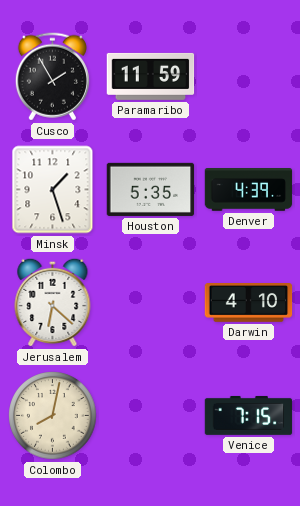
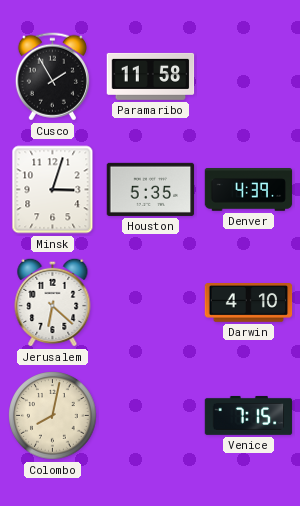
Paramaribo: 11:59 -> 11:58
Minsk: 1:27 -> 3:03
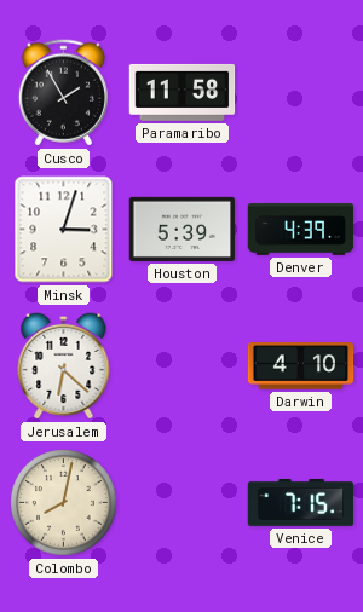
Houston: 5:35 -> 5:39
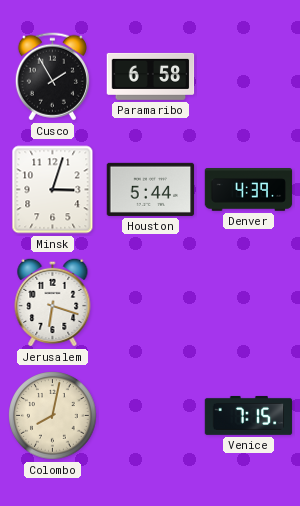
Paramaribo: 11:58 -> 6:58
Houston: 5:39 -> 5:44
Jerusalem: 6:22 -> 6:18
Darwin: 4:10 -> none
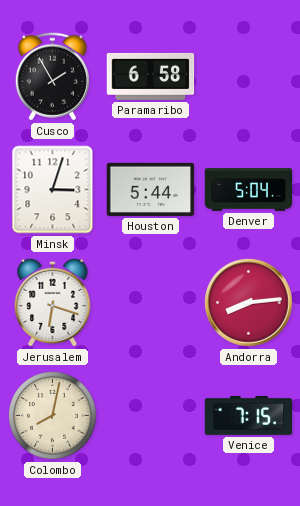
Denver: 4:39 -> 5:04
Andorra: none -> 8:14
